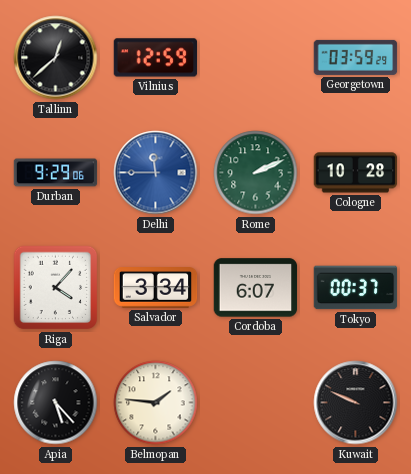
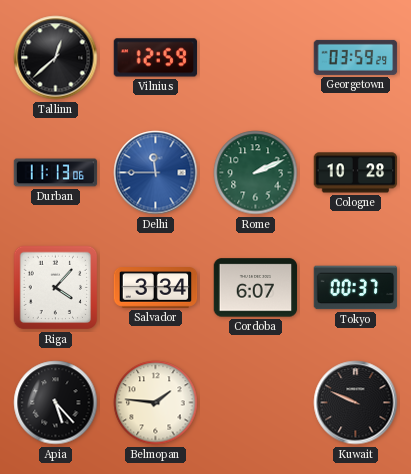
Durban: 9:29 -> 11:13
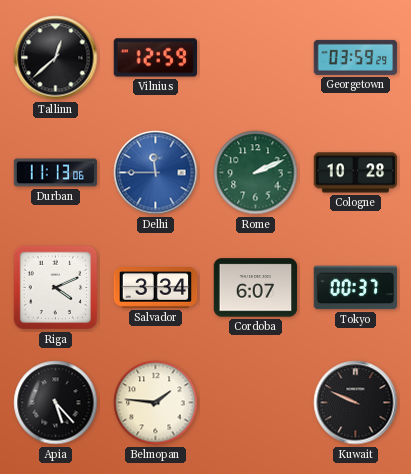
Riga: 4:07 -> 4:11
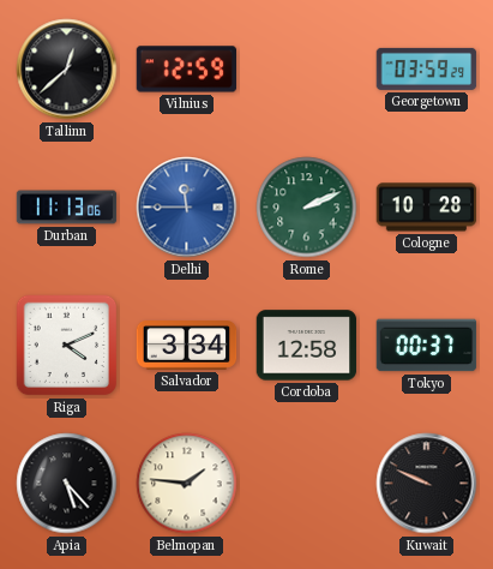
Cordoba: 6:07 -> 12:58
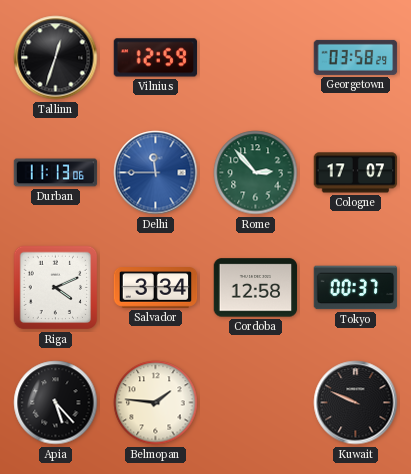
Tallinn: 12:38 -> 12:33
Georgetown: 03:59 -> 03:58
Rome: 2:11 -> 2:53
Cologne: 10:28 -> 17:07
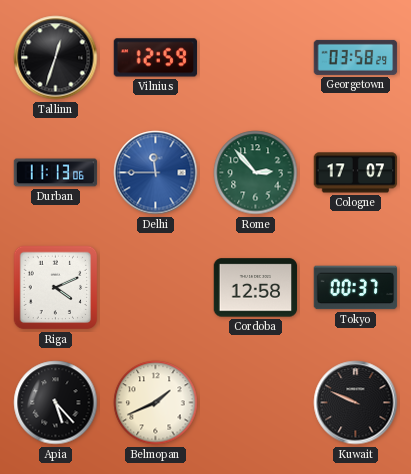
Salvador: 3:34 -> none
Belmopan: 1:46 -> 1:41
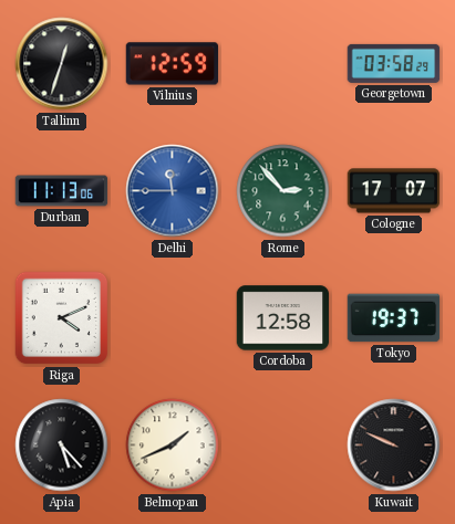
Tokyo: 00:37 -> 19:37
